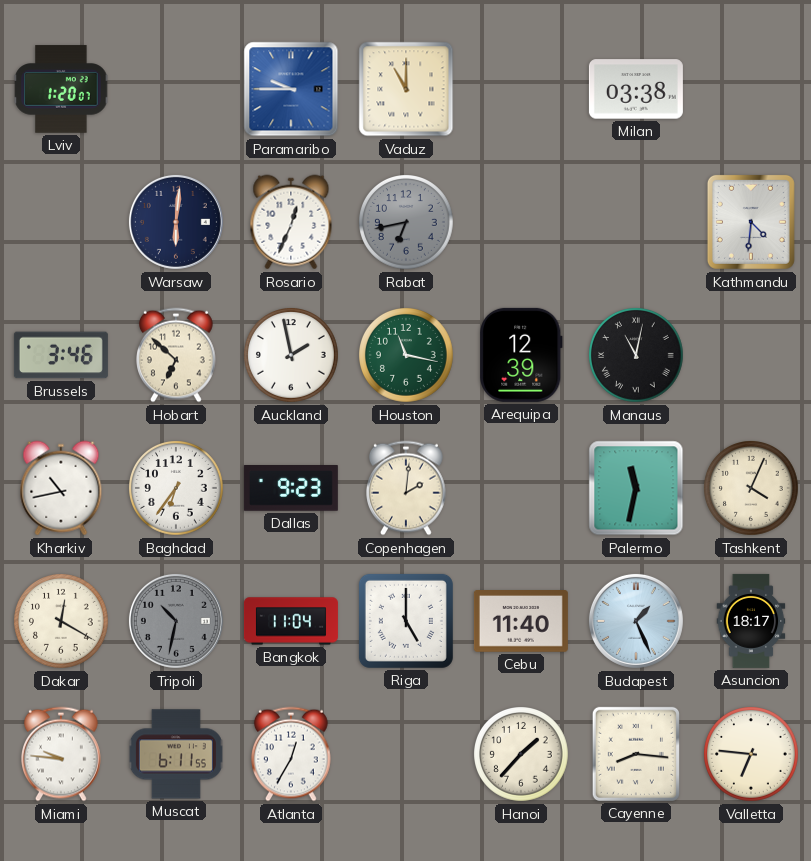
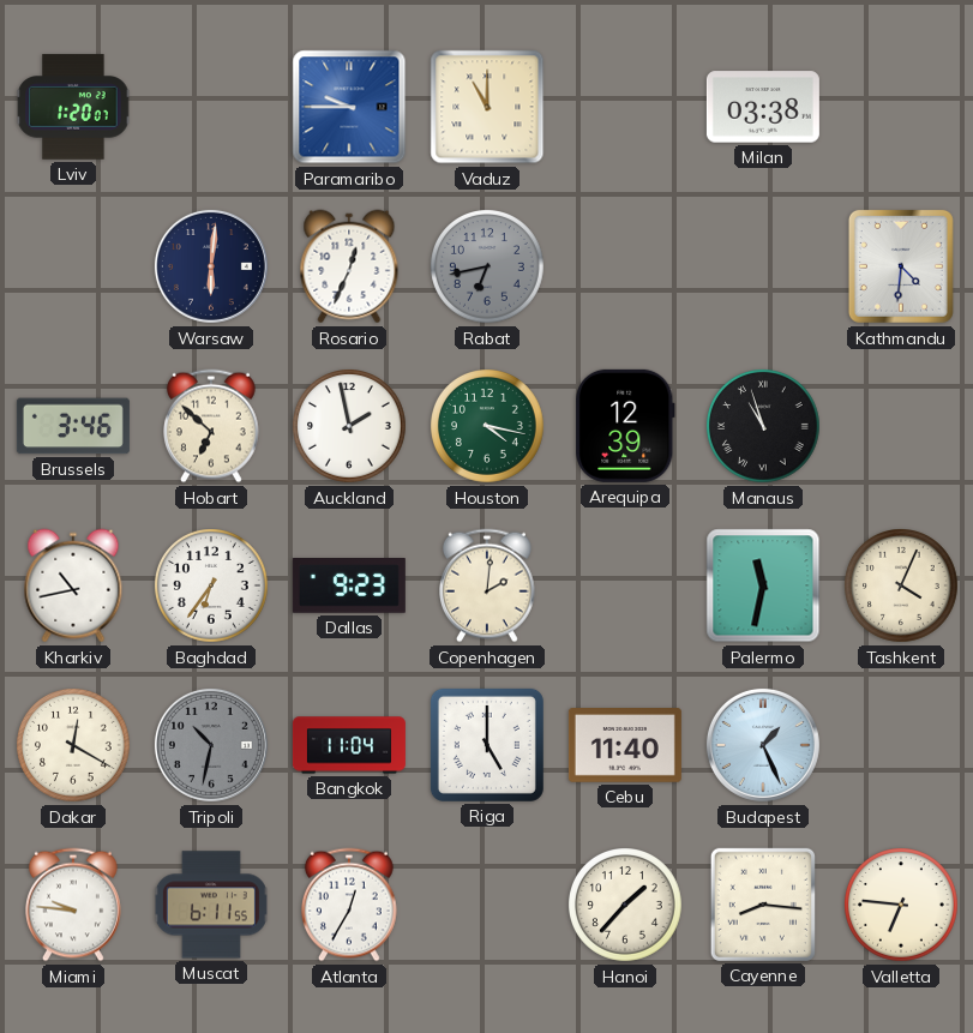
Houston: 11:17 -> 4:17
Manaus: 11:02 -> 10:57
Asuncion: 18:17 -> none
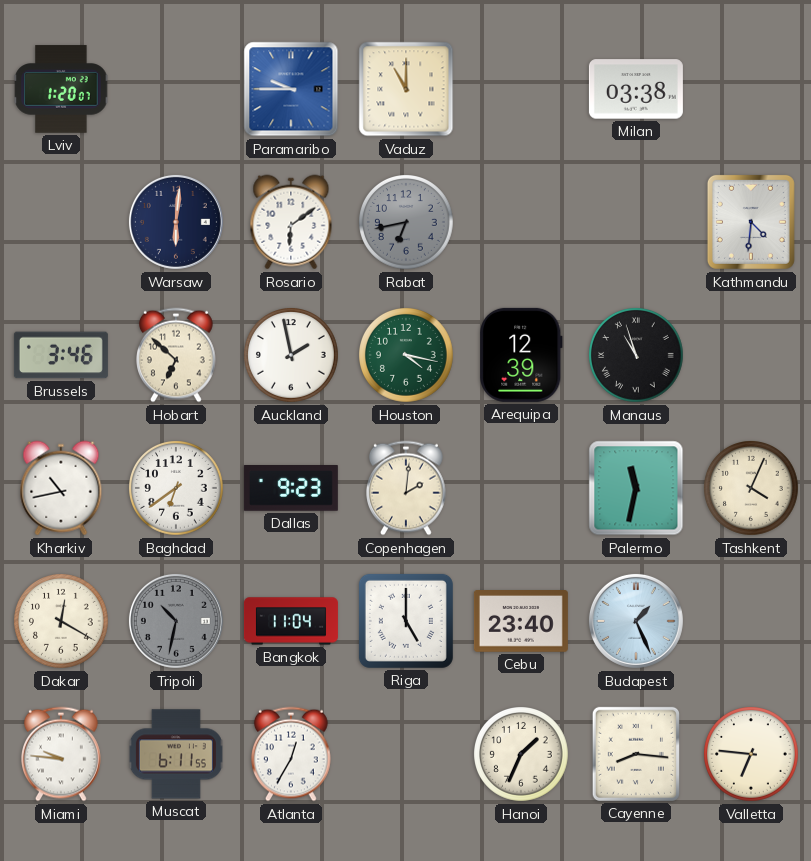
Rosario: 12:34 -> 6:09
Baghdad: 6:36 -> 6:39
Cebu: 11:40 -> 23:40
Hanoi: 1:37 -> 1:34
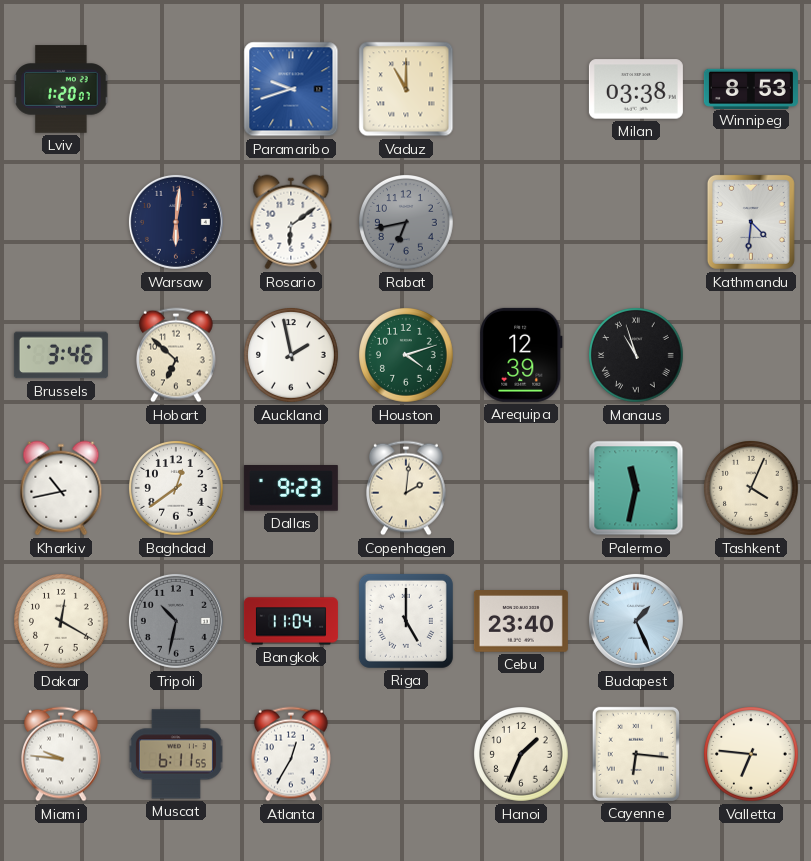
Paramaribo: 9:45 -> 9:42
Winnipeg: none -> 8:53
Houston: 4:17 -> 4:12
Baghdad: 6:39 -> 12:39
Cayenne: 8:16 -> 6:16
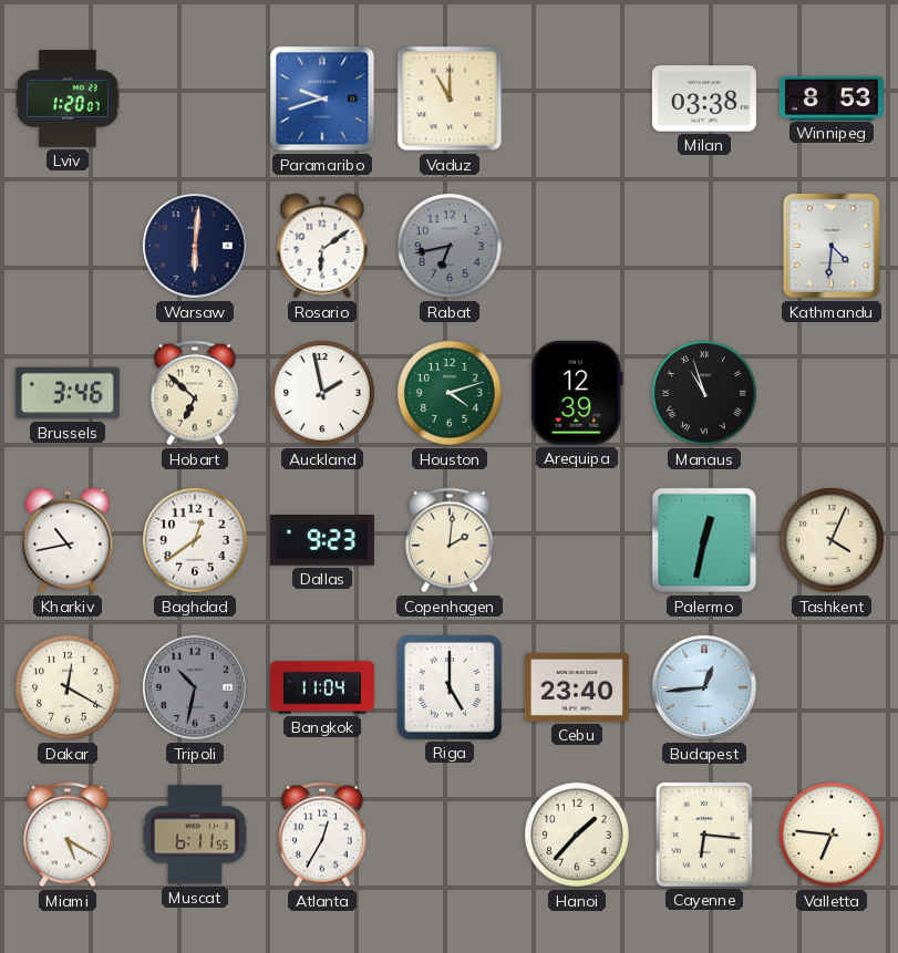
Palermo: 11:32 -> 12:32
Budapest: 1:26 -> 12:44
Miami: 9:46 -> 5:20
Hanoi: 1:34 -> 1:37
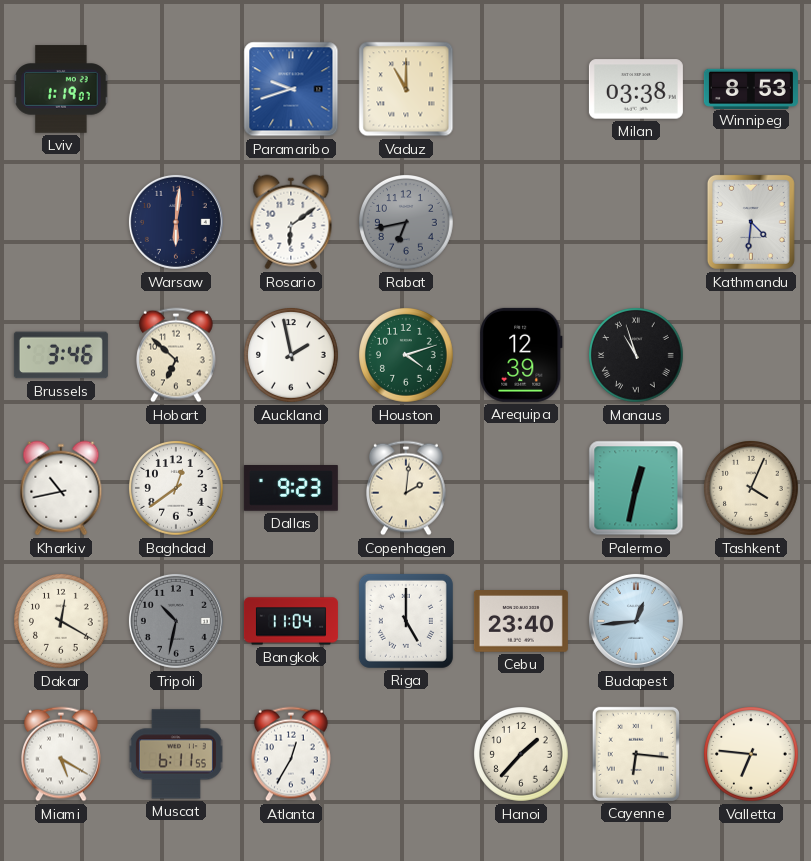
Lviv: 1:20 -> 1:19
